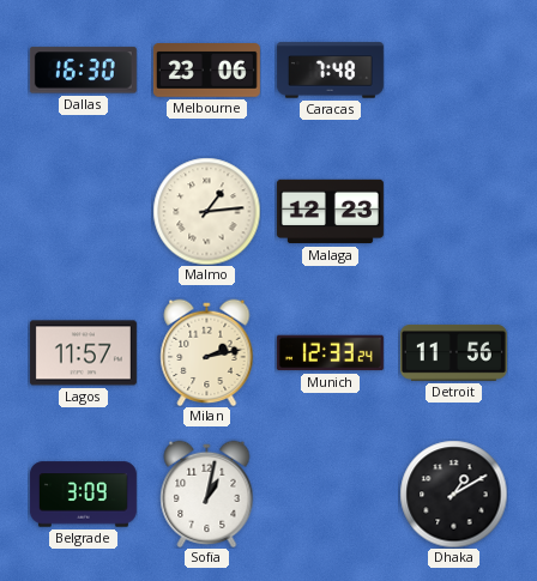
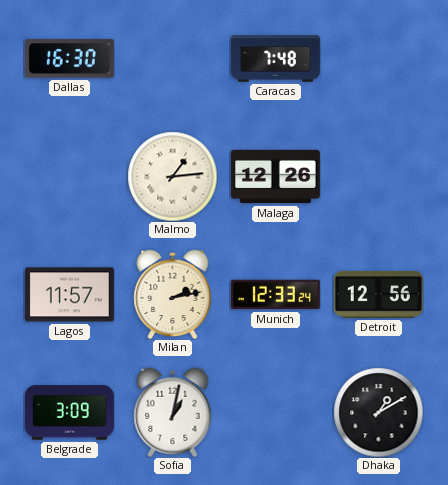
Melbourne: 23:06 -> none
Malaga: 12:23 -> 12:26
Detroit: 11:56 -> 12:56
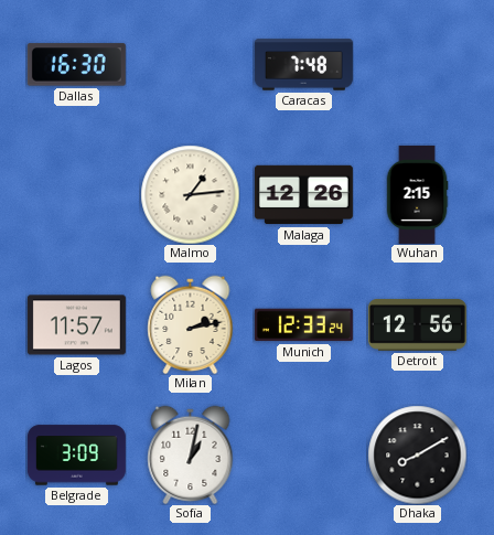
Wuhan: none -> 2:15
Dhaka: 1:10 -> 8:10
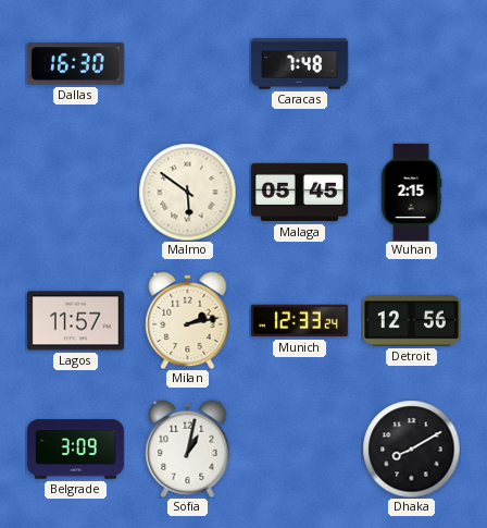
Malmo: 1:14 -> 5:51
Malaga: 12:26 -> 05:45
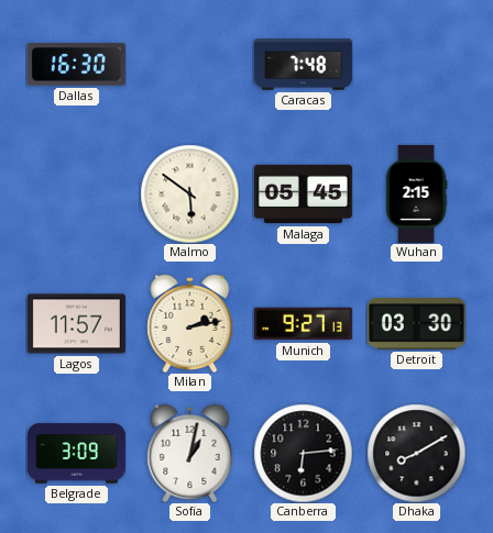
Munich: 12:33 -> 9:27
Detroit: 12:56 -> 03:30
Canberra: none -> 6:14
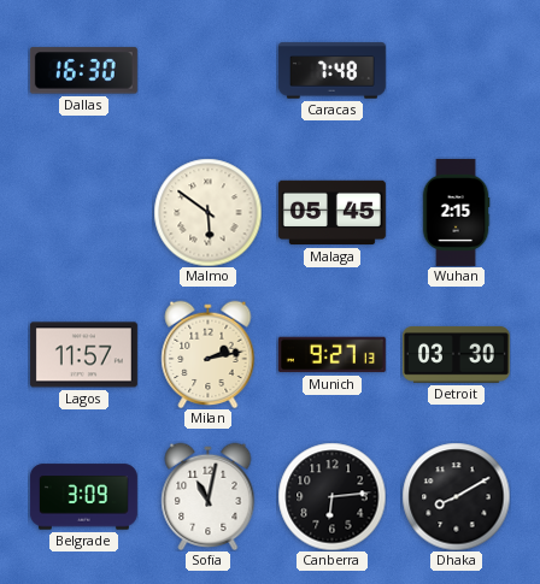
Sofia: 1:02 -> 11:02
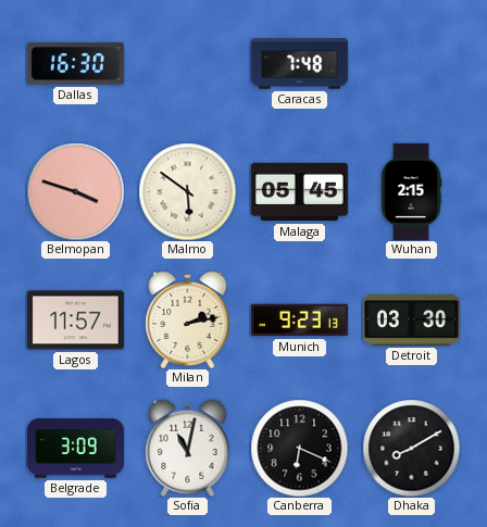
Belmopan: none -> 3:48
Munich: 9:27 -> 9:23
Canberra: 6:14 -> 6:19
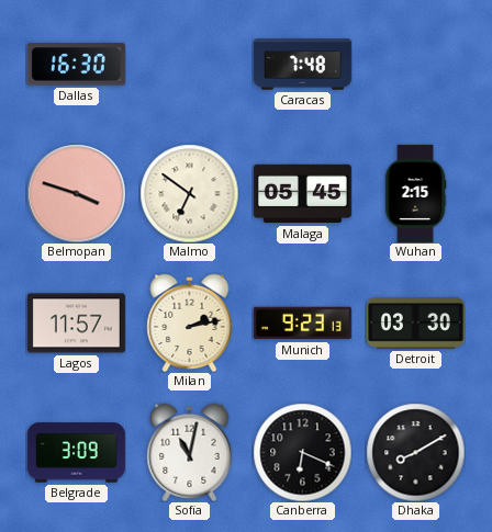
Malmo: 5:51 -> 6:51
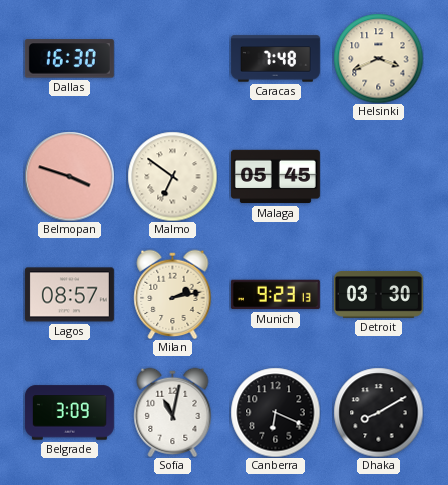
Helsinki: none -> 3:41
Wuhan: 2:15 -> none
Lagos: 11:57 -> 08:57
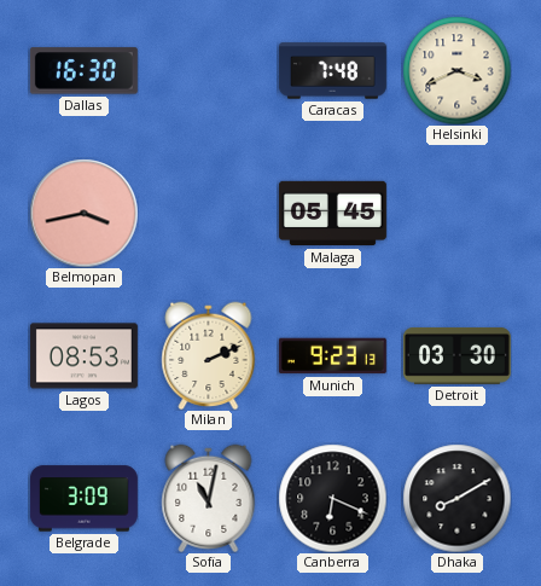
Belmopan: 3:48 -> 3:43
Malmo: 6:51 -> none
Lagos: 08:57 -> 08:53
Milan: 2:13 -> 2:11
